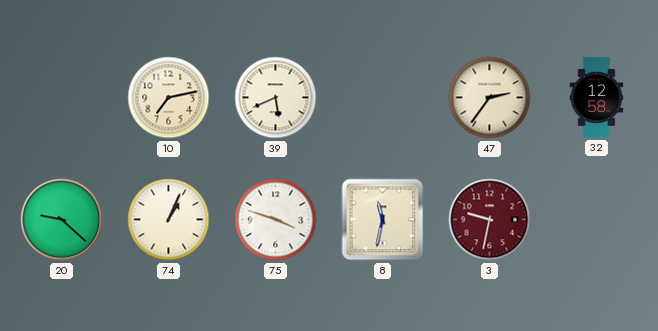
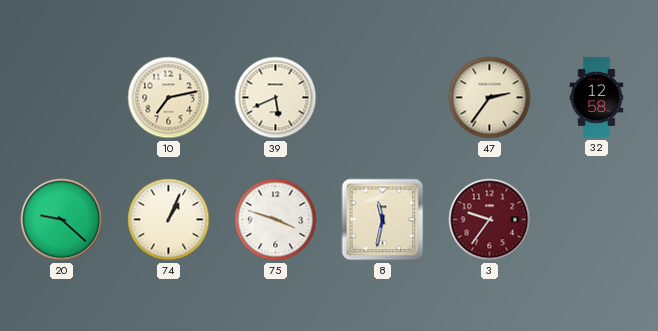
3: 9:32 -> 9:36
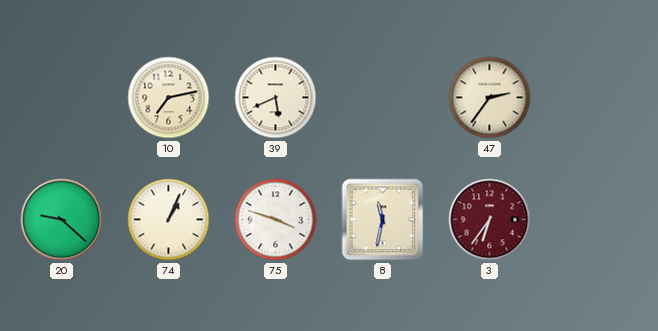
32: 12:58 -> none
3: 9:36 -> 6:36
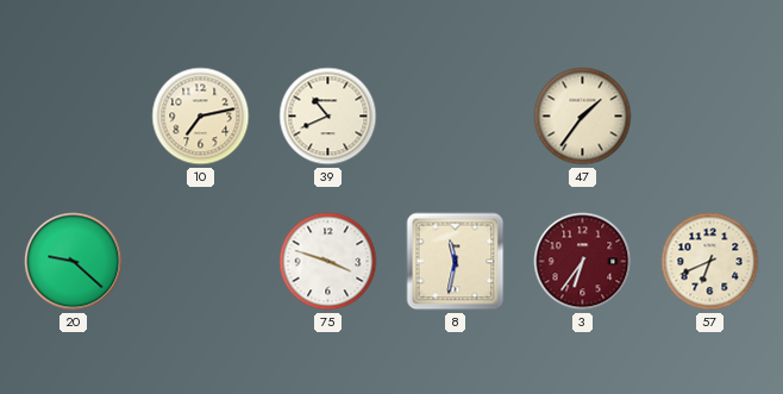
39: 5:41 -> 10:41
47: 2:36 -> 1:36
74: 1:04 -> none
57: none -> 6:41
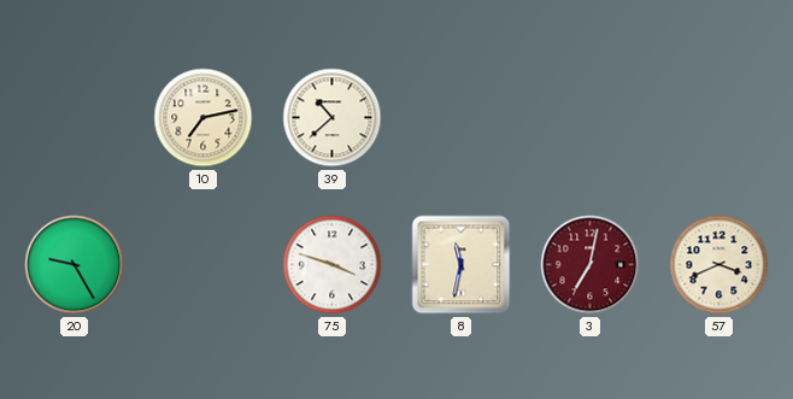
39: 10:41 -> 10:38
47: 1:36 -> none
20: 9:22 -> 9:25
3: 6:36 -> 7:02
57: 6:41 -> 3:41
